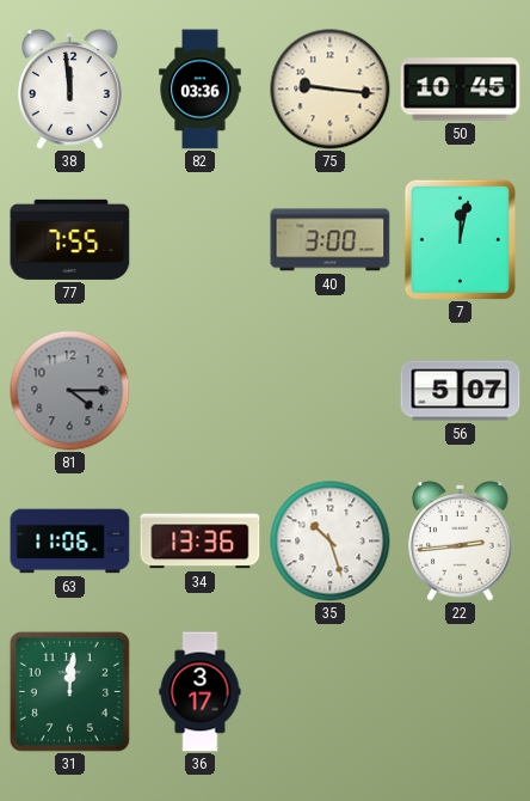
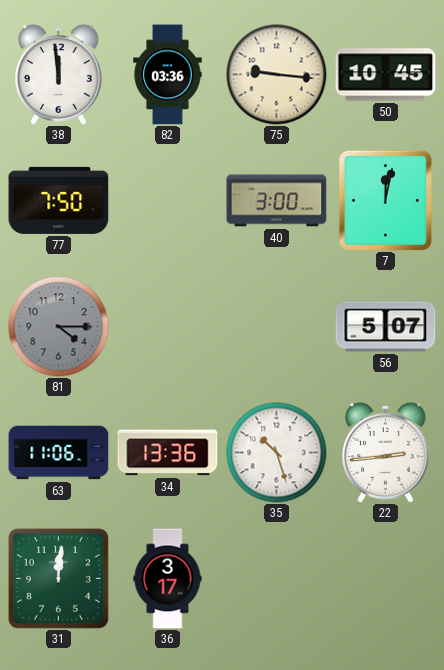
77: 7:55 -> 7:50
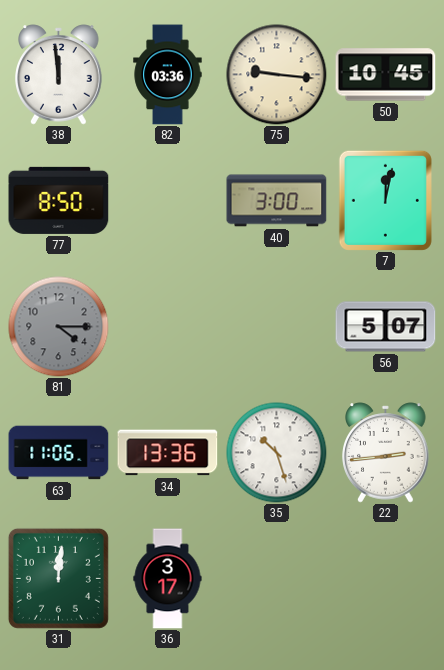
77: 7:50 -> 8:50
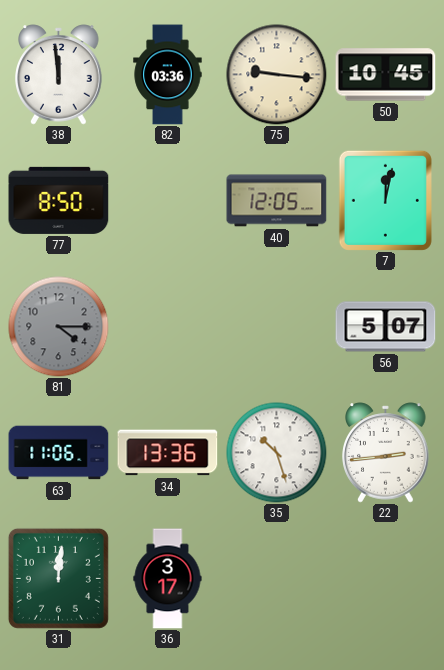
40: 3:00 -> 12:05
